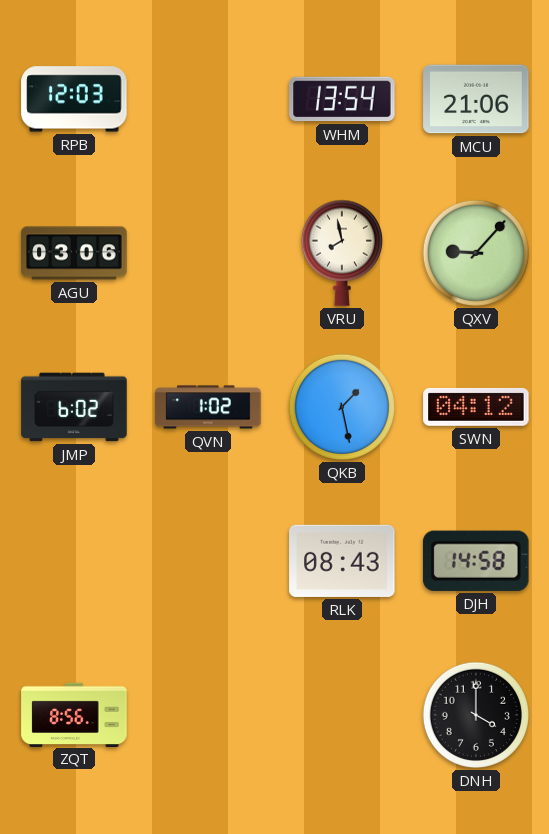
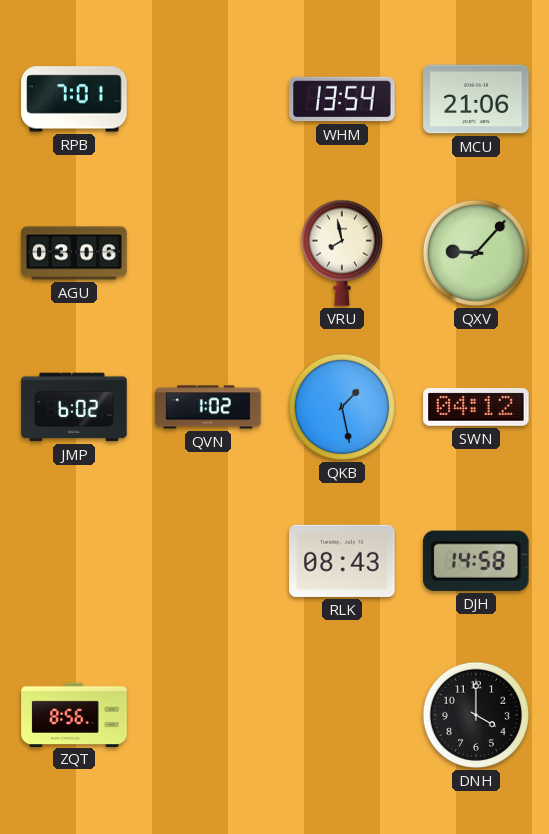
RPB: 12:03 -> 7:01
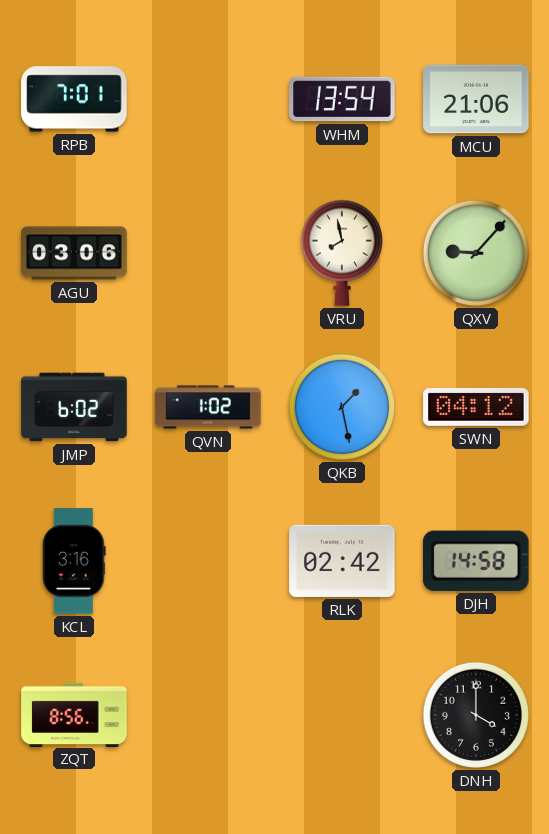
KCL: none -> 3:16
RLK: 08:43 -> 02:42
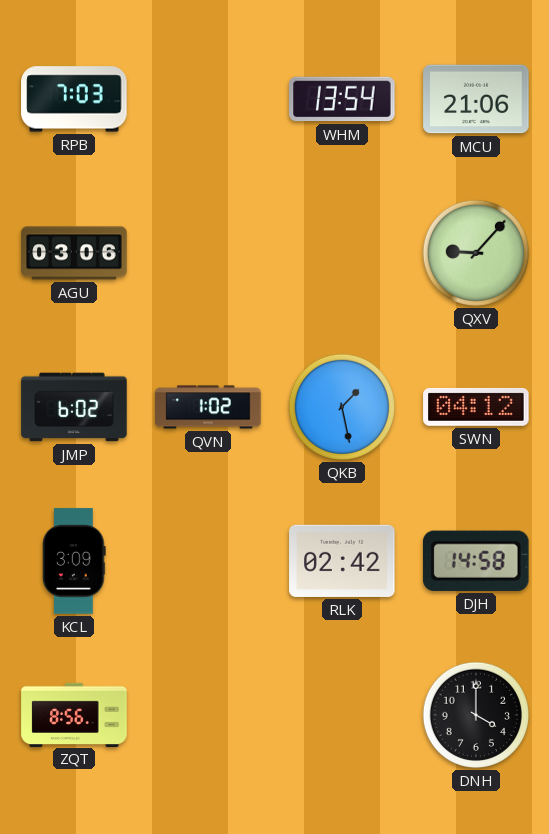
RPB: 7:01 -> 7:03
VRU: 7:58 -> none
KCL: 3:16 -> 3:09
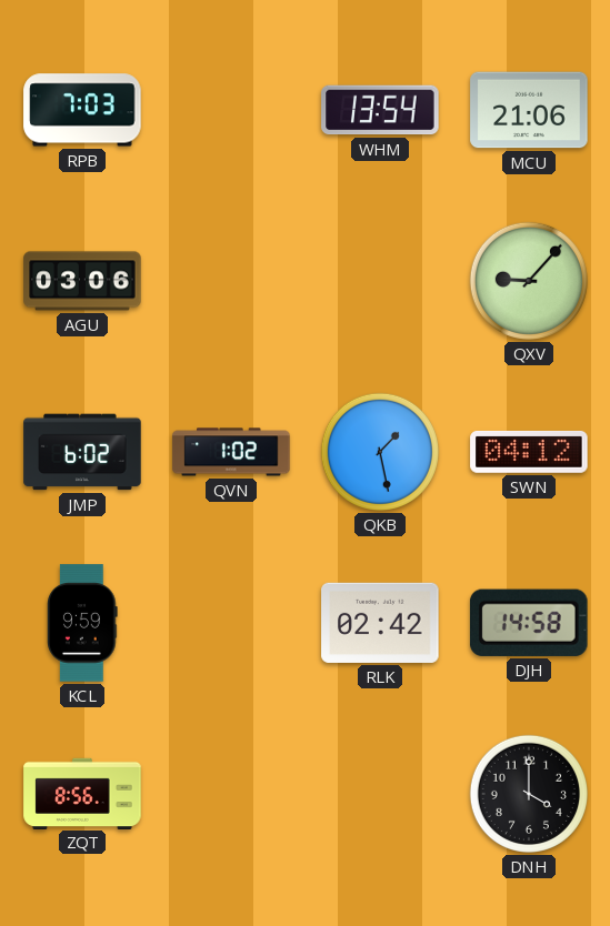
KCL: 3:09 -> 9:59
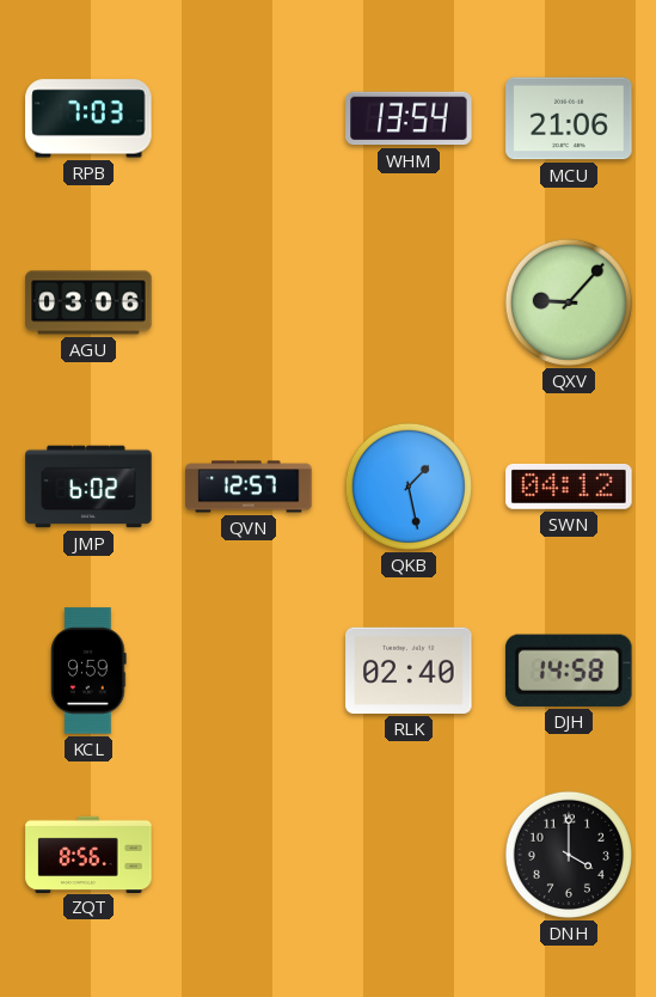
QVN: 1:02 -> 12:57
RLK: 02:42 -> 02:40
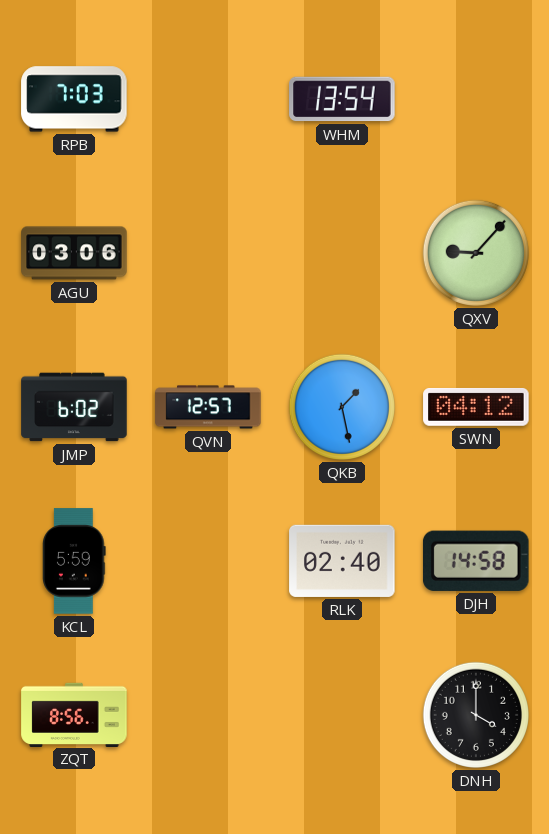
MCU: 21:06 -> none
KCL: 9:59 -> 5:59
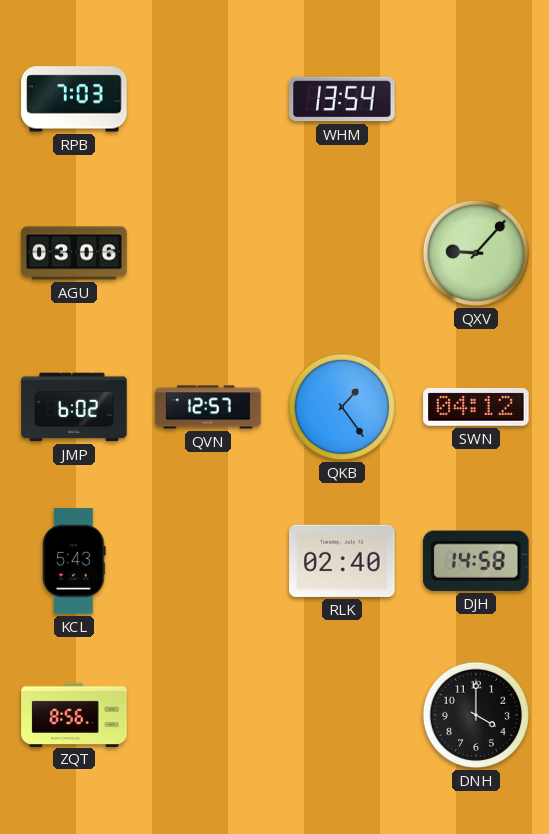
QKB: 1:28 -> 1:24
KCL: 5:59 -> 5:43
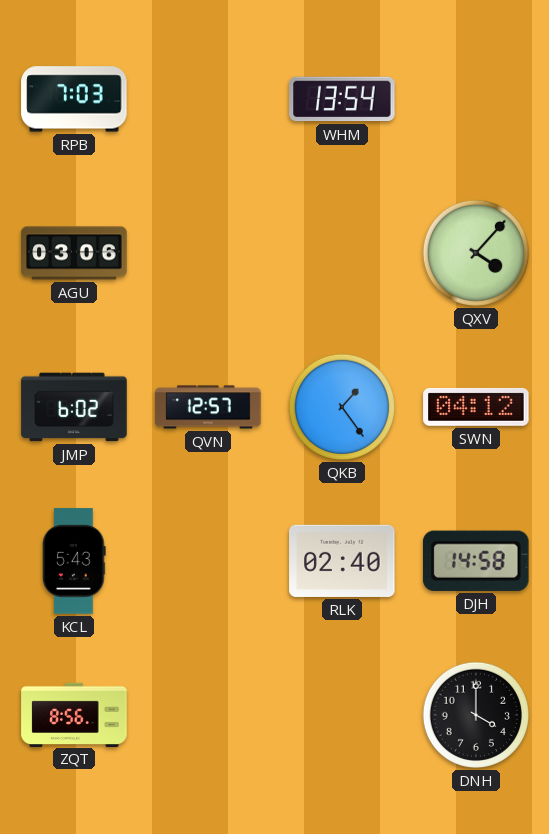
QXV: 9:07 -> 4:07
